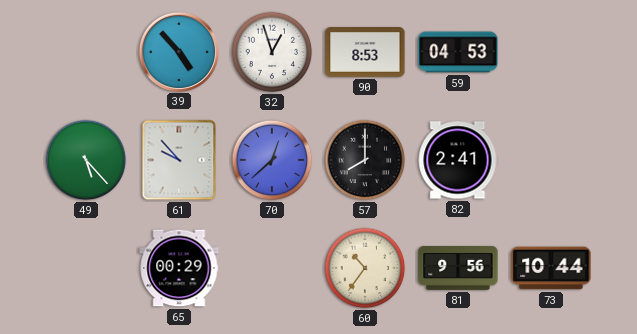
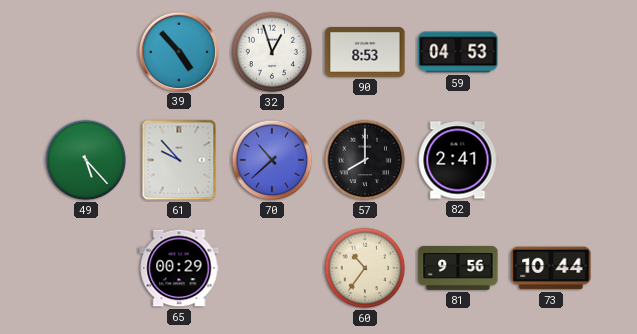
70: 12:38 -> 10:38
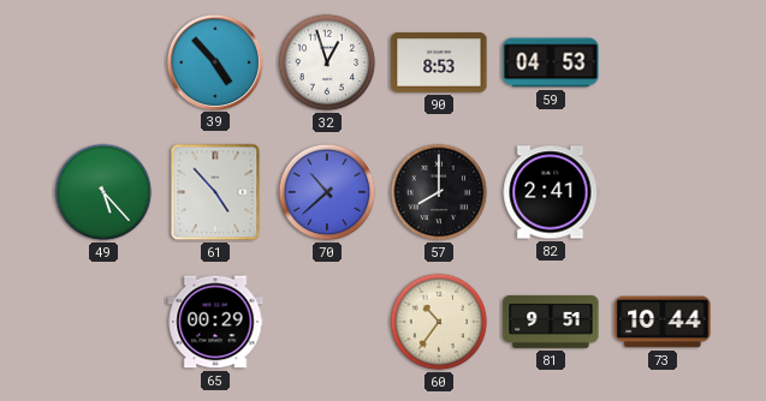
61: 9:53 -> 4:53
81: 9:56 -> 9:51
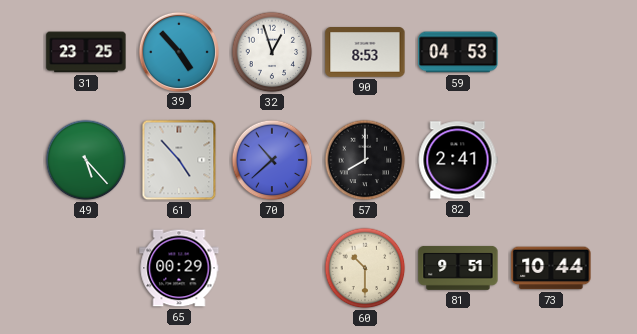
31: none -> 23:25
60: 10:36 -> 10:30
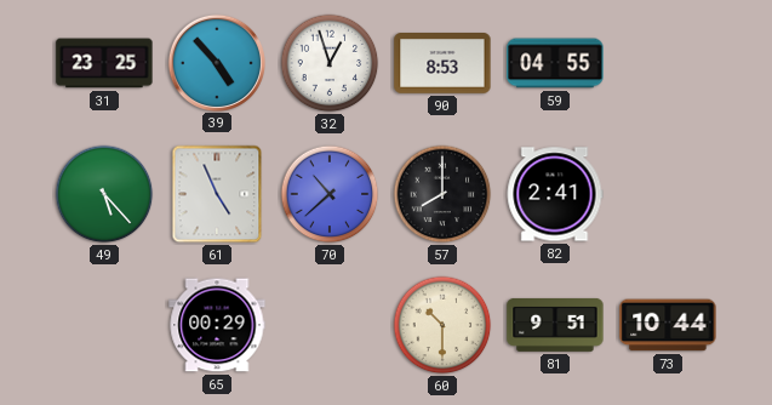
59: 04:53 -> 04:55
61: 4:53 -> 4:56
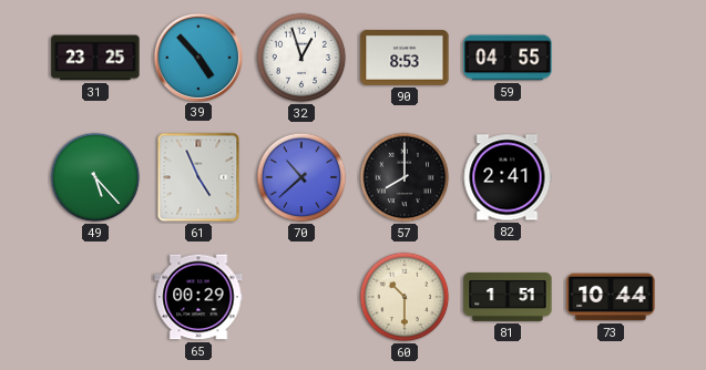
81: 9:51 -> 1:51
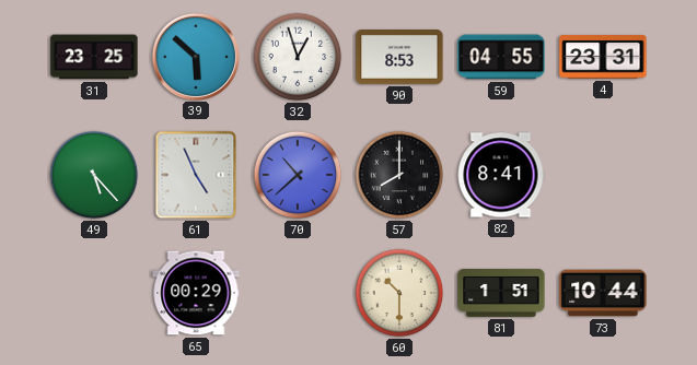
39: 4:53 -> 5:52
4: none -> 23:31
82: 2:41 -> 8:41
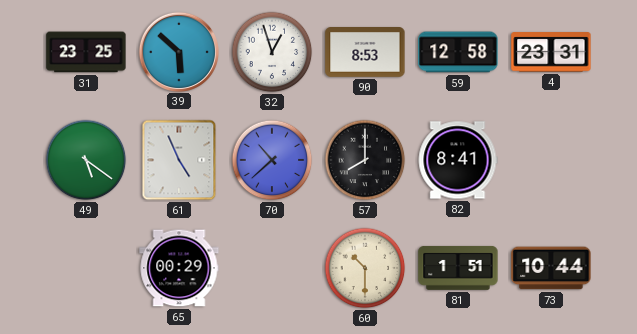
59: 04:55 -> 12:58
49: 5:23 -> 5:21
